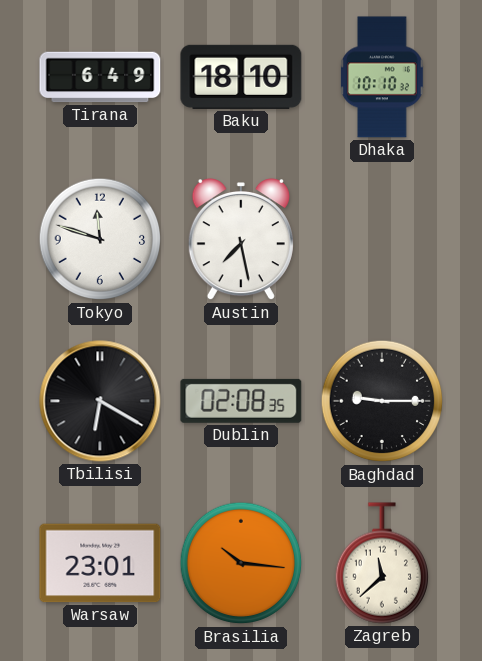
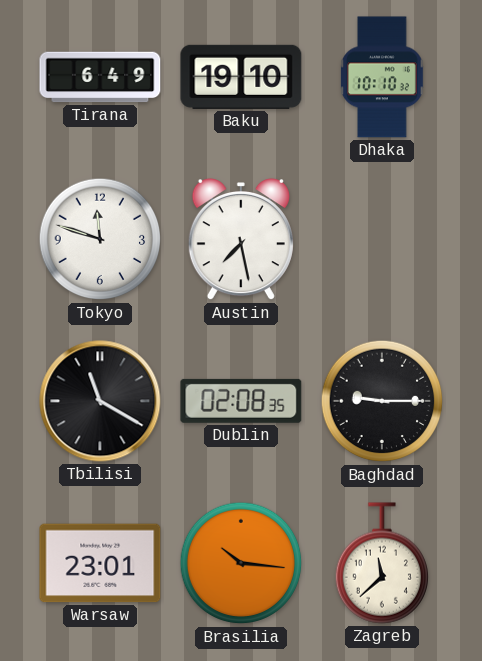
Baku: 18:10 -> 19:10
Tbilisi: 6:20 -> 11:20
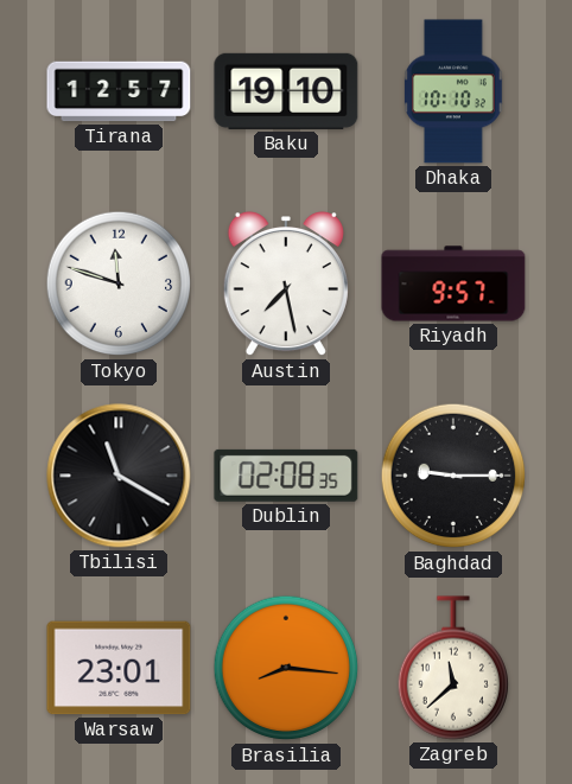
Tirana: 6:49 -> 12:57
Riyadh: none -> 9:57
Brasilia: 10:16 -> 8:16
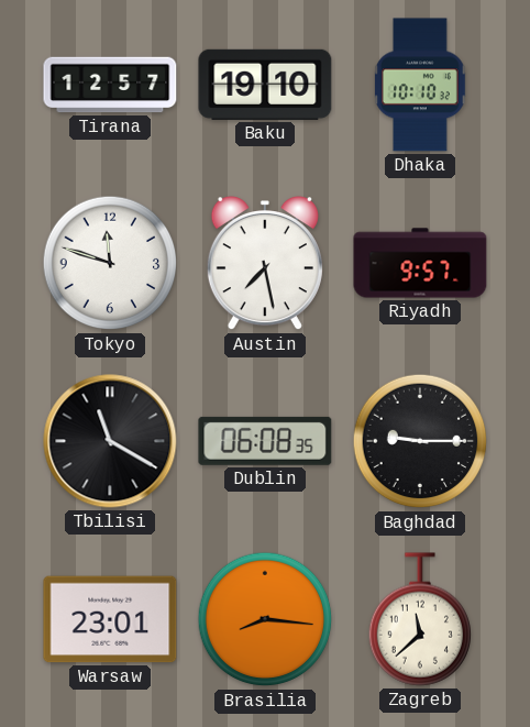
Dublin: 02:08 -> 06:08
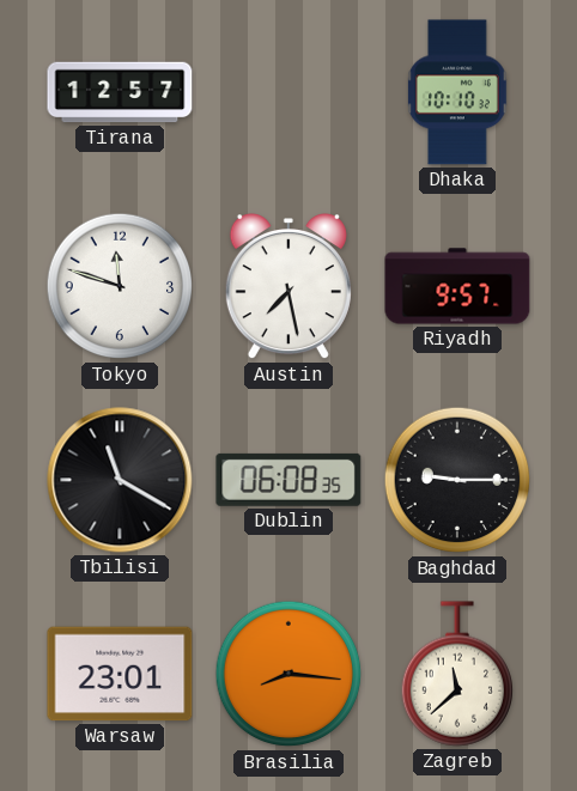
Baku: 19:10 -> none
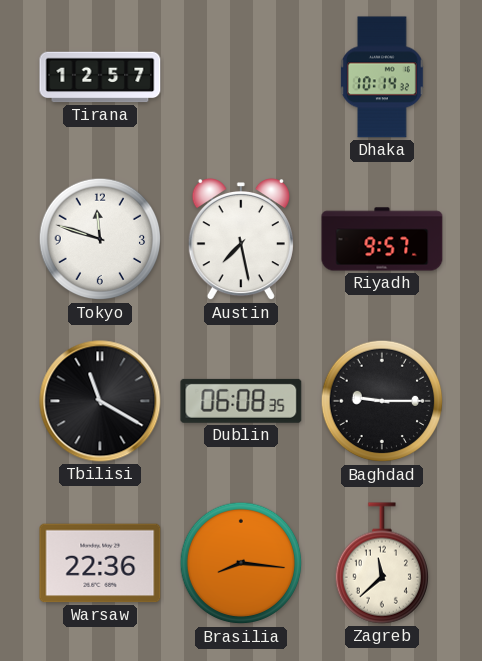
Dhaka: 10:10 -> 10:14
Warsaw: 23:01 -> 22:36
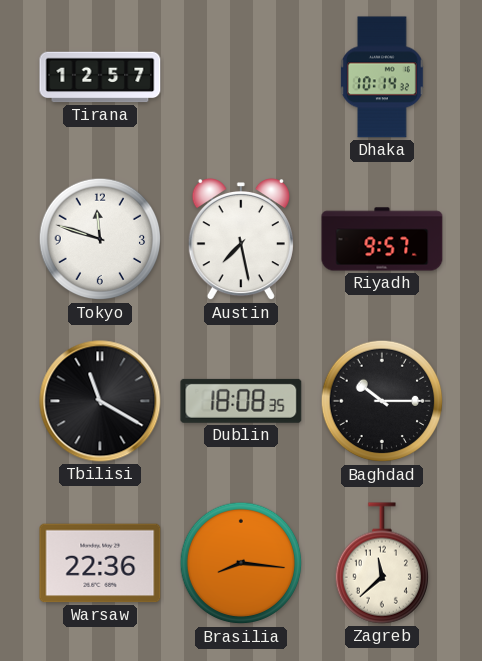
Dublin: 06:08 -> 18:08
Baghdad: 9:15 -> 10:15
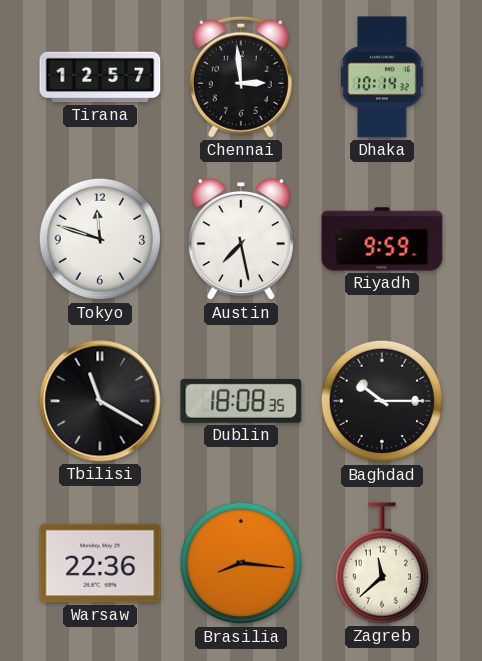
Chennai: none -> 2:59
Riyadh: 9:57 -> 9:59
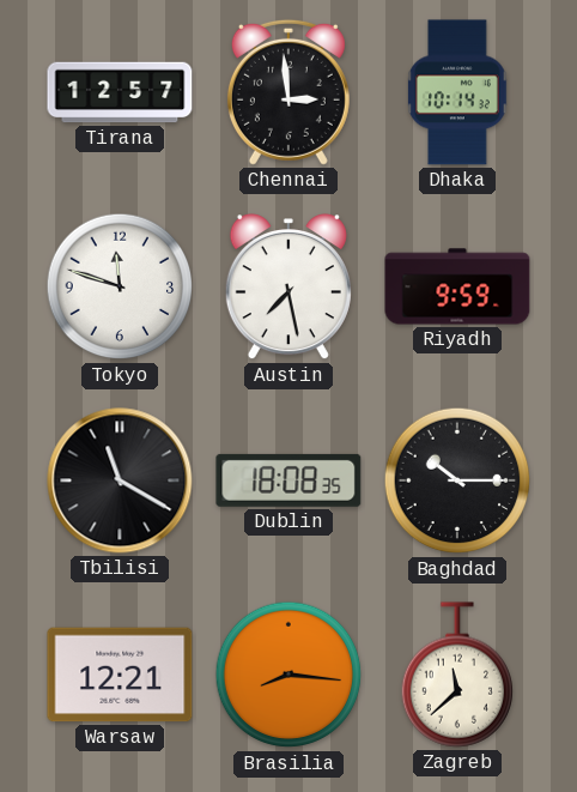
Warsaw: 22:36 -> 12:21
